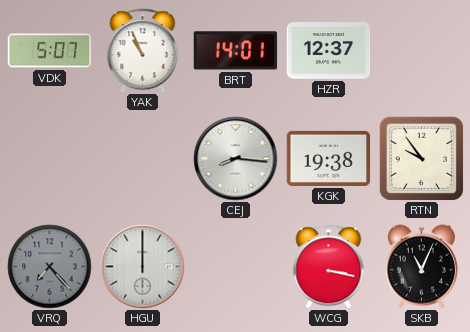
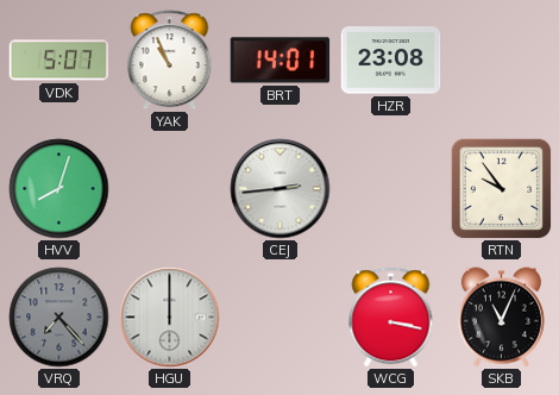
HZR: 12:37 -> 23:08
HVV: none -> 8:03
CEJ: 8:16 -> 2:44
KGK: 19:38 -> none
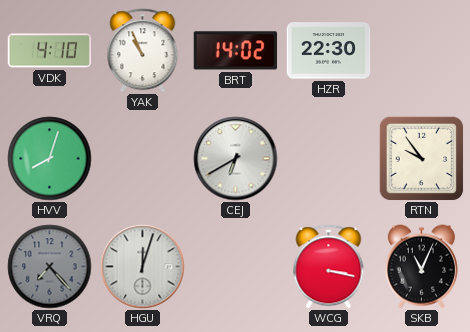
VDK: 5:07 -> 4:10
BRT: 14:01 -> 14:02
HZR: 23:08 -> 22:30
CEJ: 2:44 -> 6:40
HGU: 12:00 -> 12:03
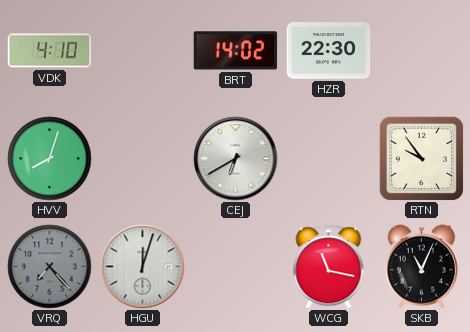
YAK: 10:56 -> none
WCG: 3:17 -> 11:17
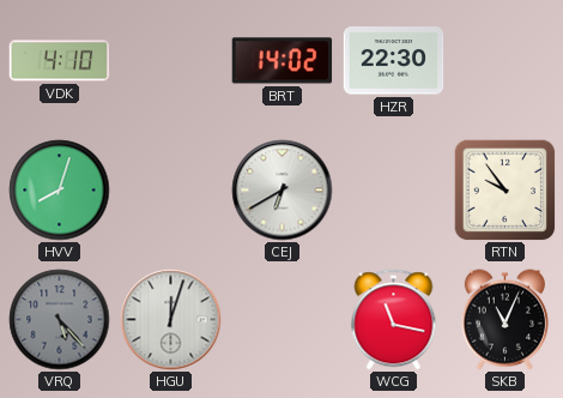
VRQ: 7:23 -> 5:23
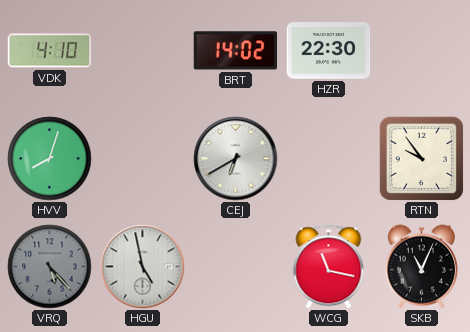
HGU: 12:03 -> 4:58
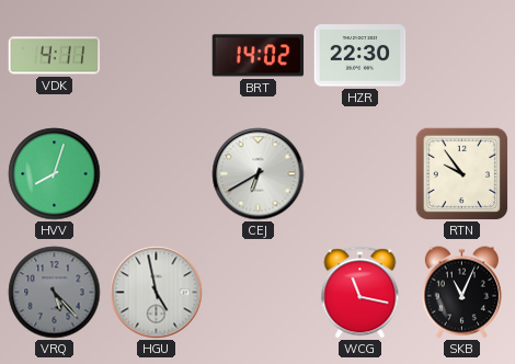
VDK: 4:10 -> 4:11
